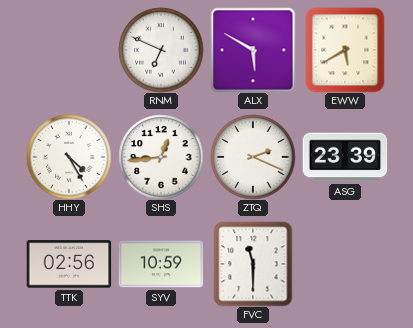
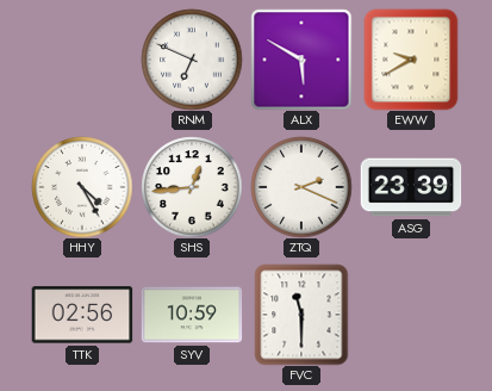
EWW: 5:40 -> 9:40
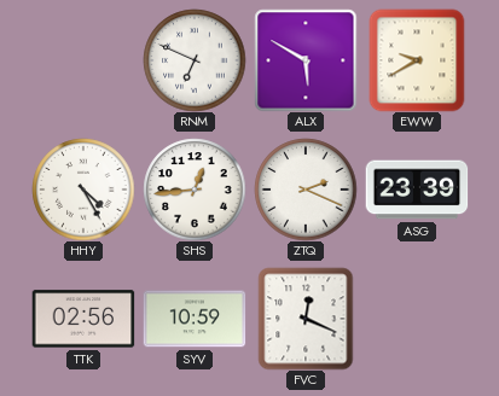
FVC: 11:30 -> 12:19
